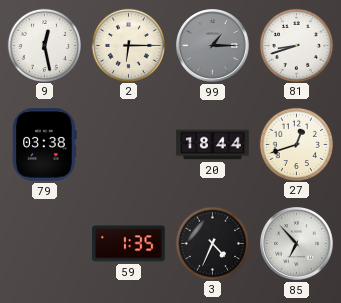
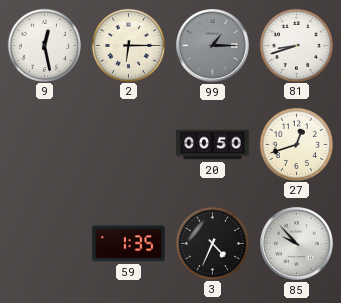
79: 03:38 -> none
20: 18:44 -> 00:50
85: 6:53 -> 9:53
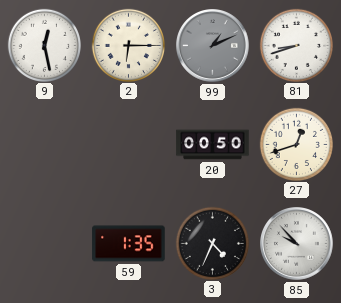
99: 1:15 -> 1:11
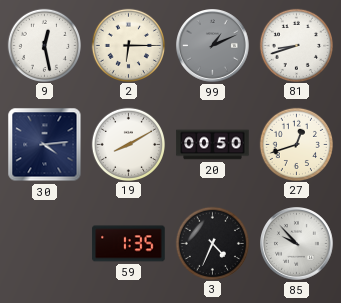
30: none -> 4:14
19: none -> 8:10
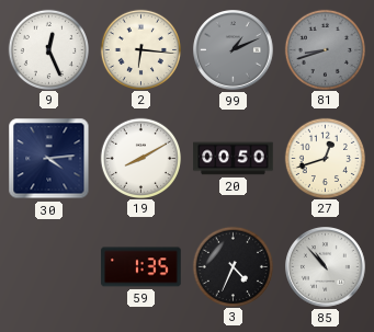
9: 12:28 -> 12:26
2: 6:15 -> 6:16
81 dial: white -> grey
85: 9:53 -> 10:53
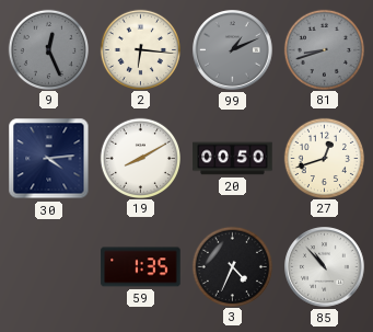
9 dial: white -> grey
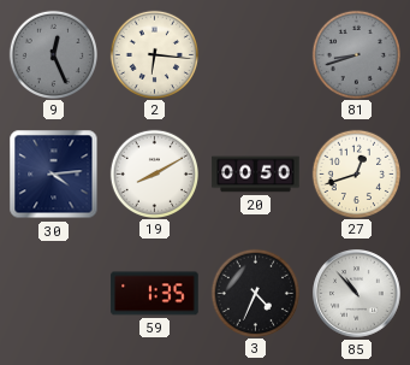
99: 1:11 -> none
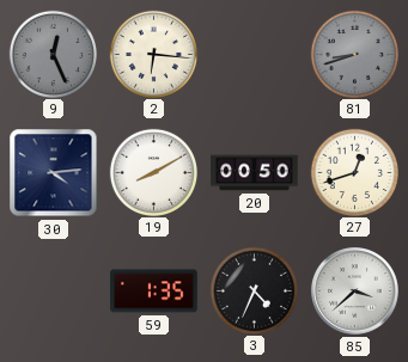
85: 10:53 -> 3:38
